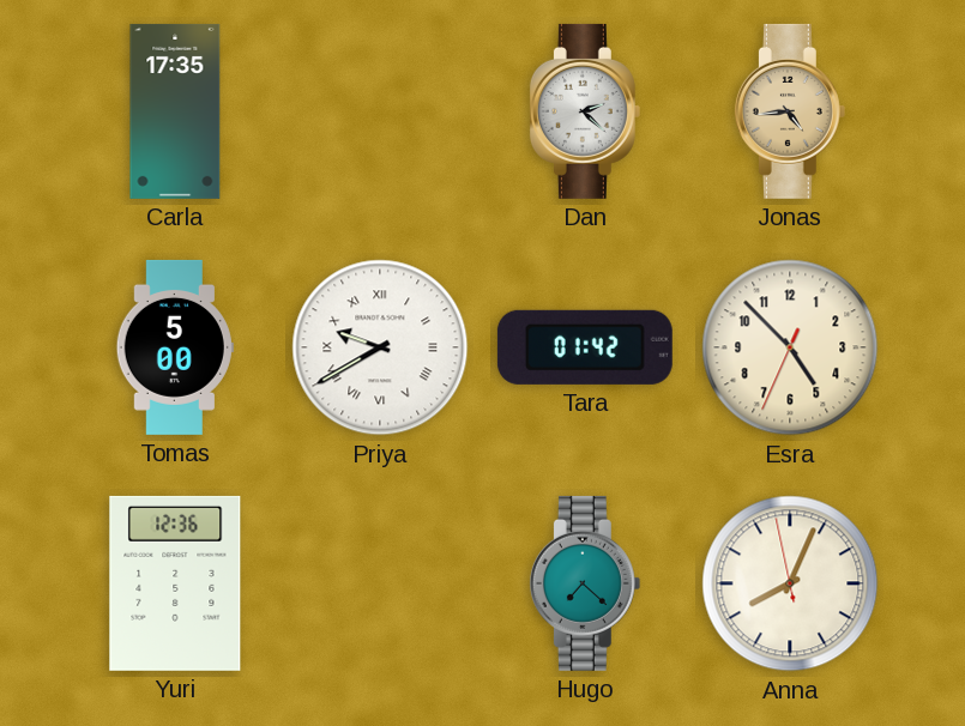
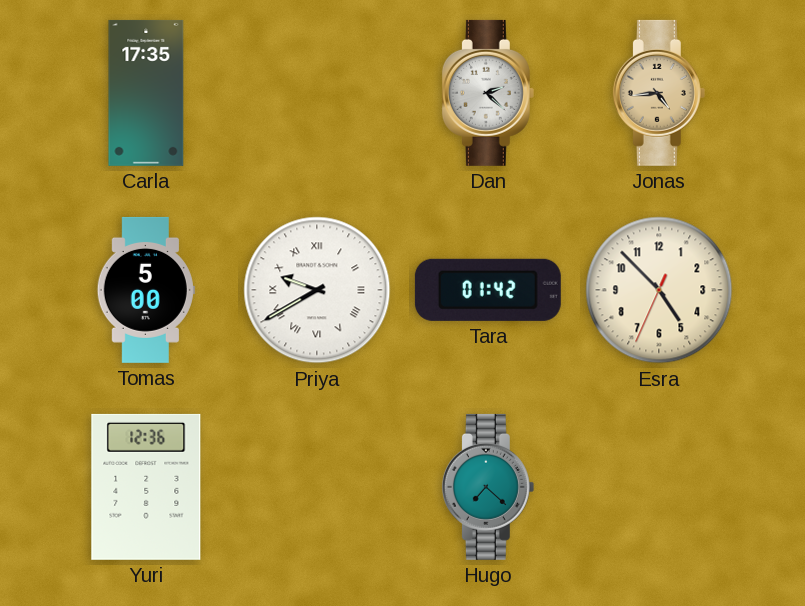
Anna: 8:03 -> none
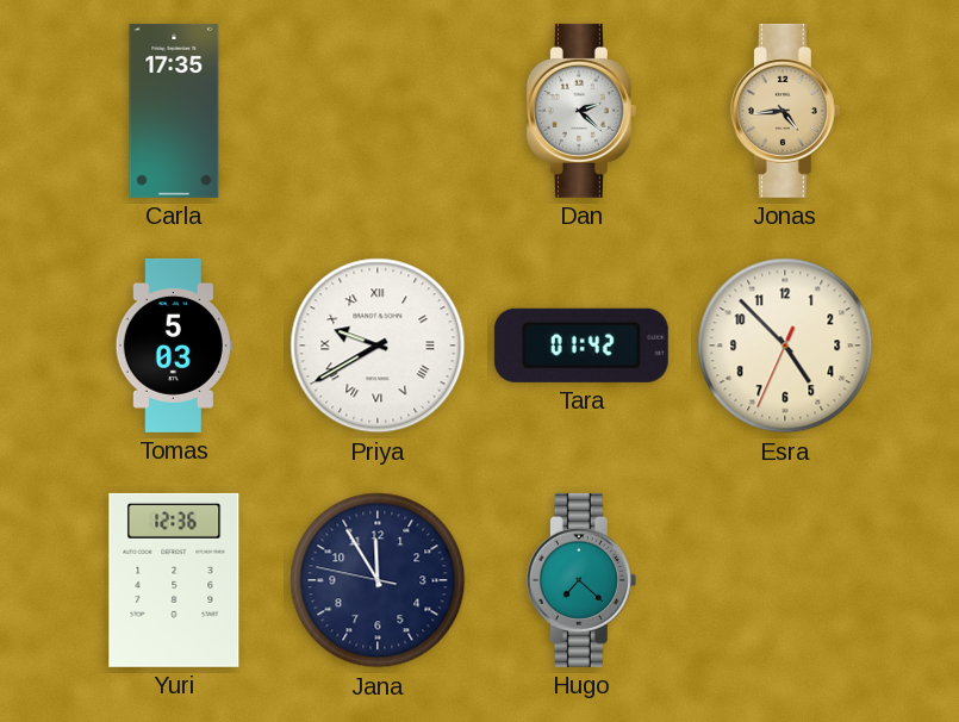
Tomas: 5:00 -> 5:03
Jana: none -> 11:54
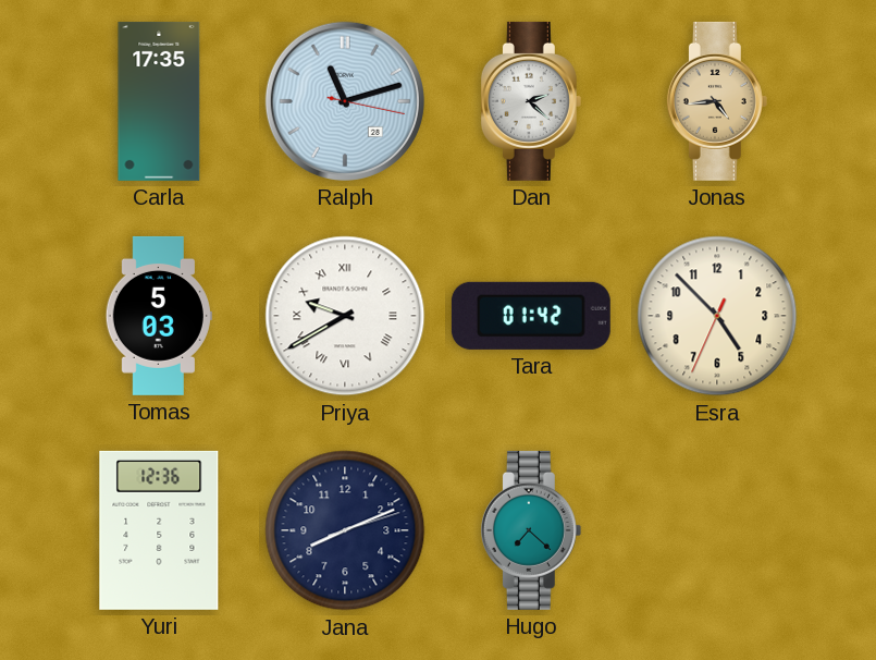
Ralph: none -> 11:12
Jana: 11:54 -> 8:11
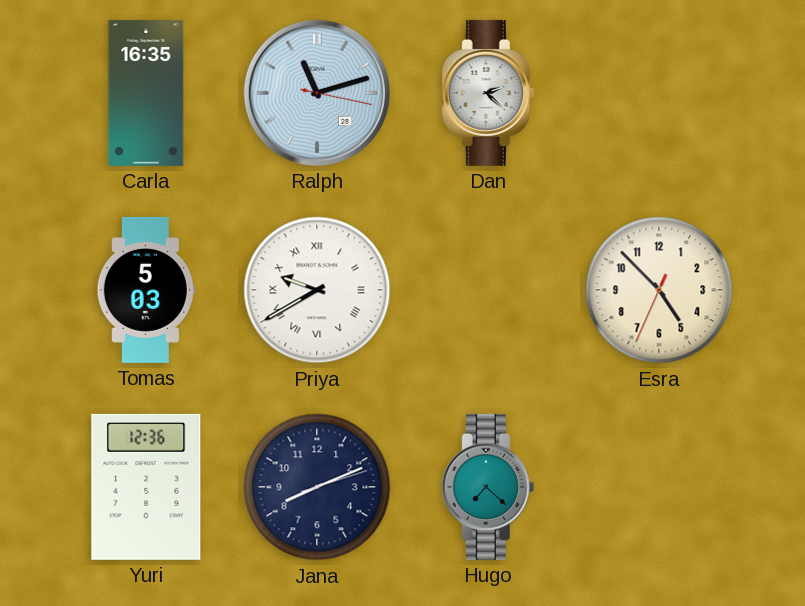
Carla: 17:35 -> 16:35
Jonas: 4:44 -> none
Tara: 01:42 -> none
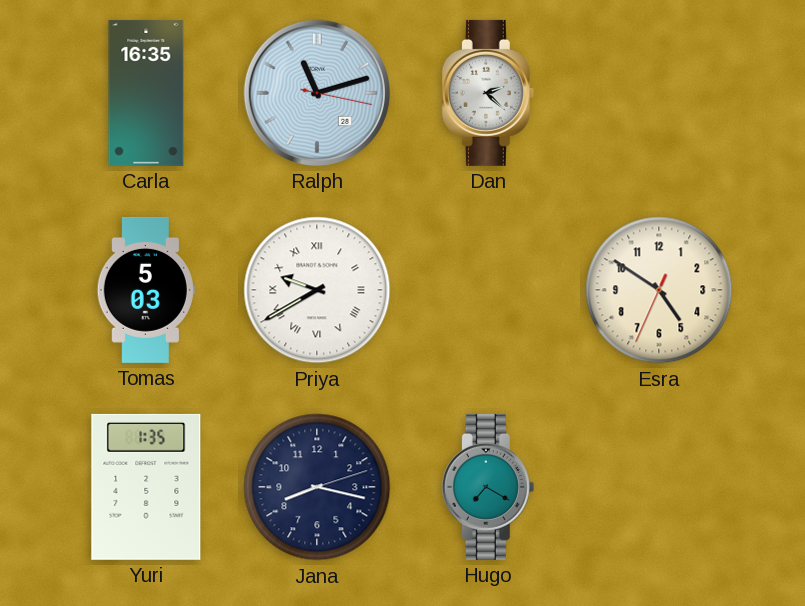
Esra: 4:52 -> 4:50
Yuri: 12:36 -> 1:35
Jana: 8:11 -> 8:17
Hugo: 7:22 -> 7:20
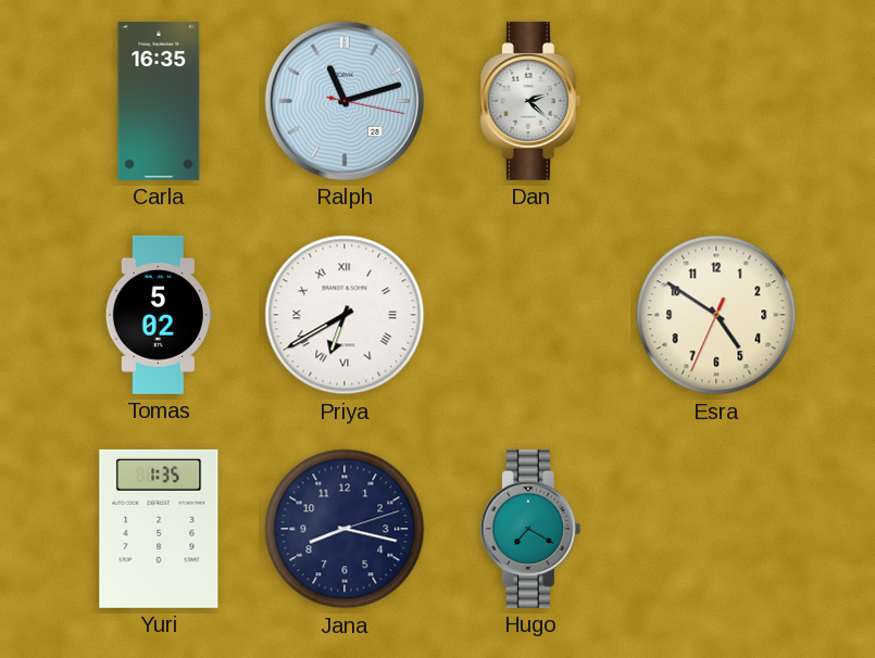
Tomas: 5:03 -> 5:02
Priya: 9:40 -> 6:40
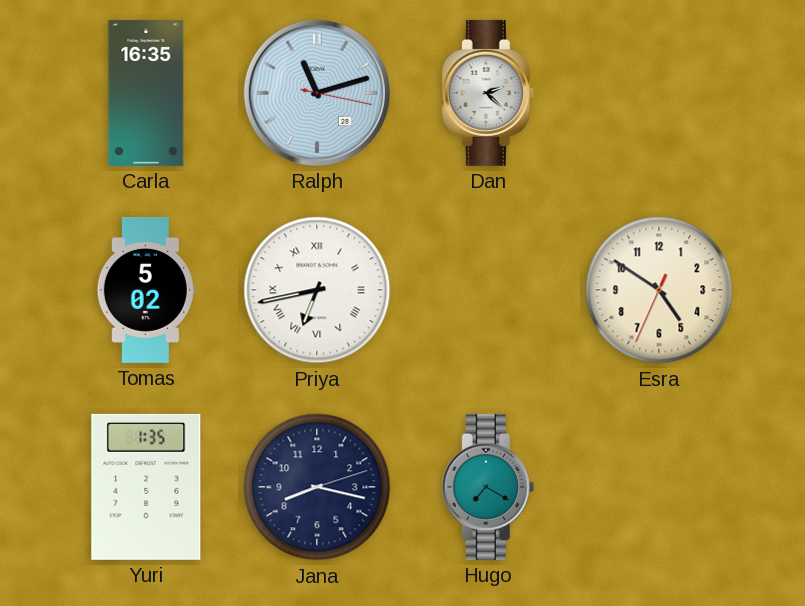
Priya: 6:40 -> 6:43
